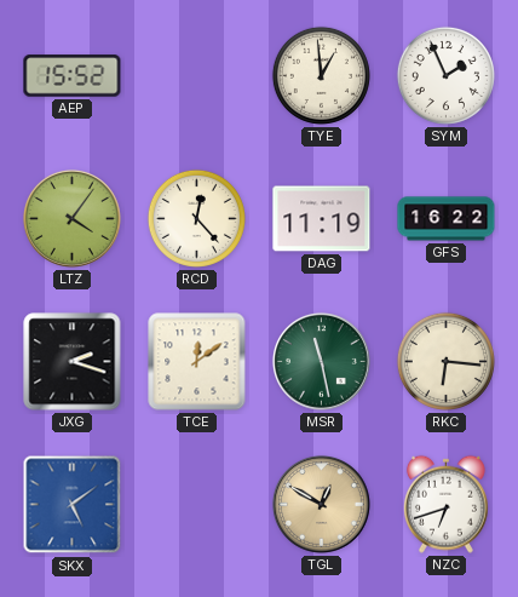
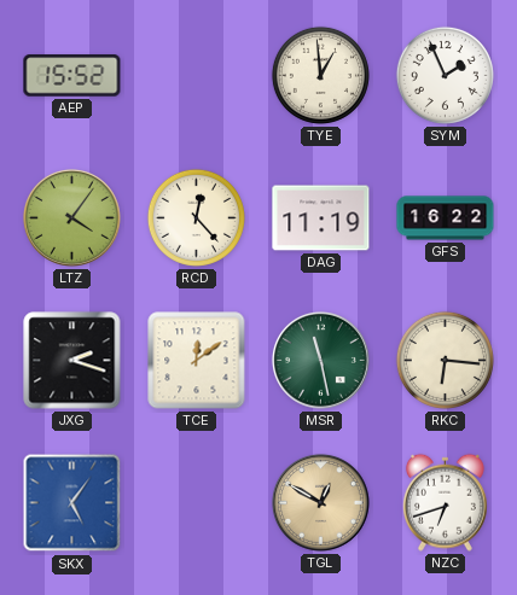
SKX: 5:09 -> 5:06
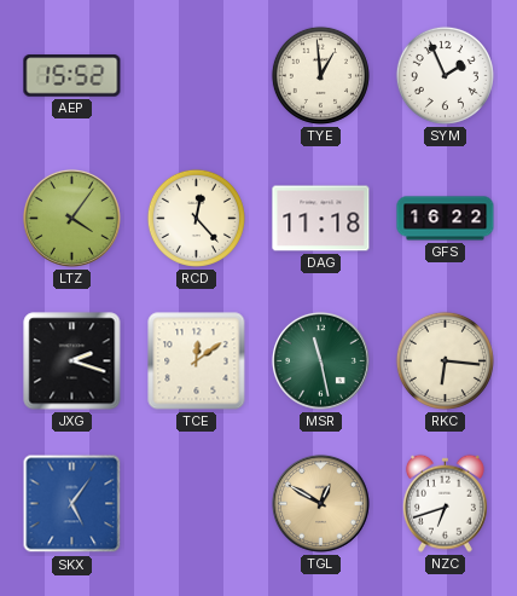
DAG: 11:19 -> 11:18
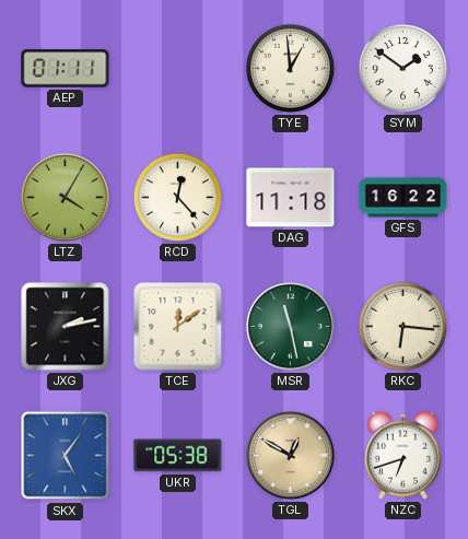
AEP: 15:52 -> 01:11
SYM: 1:56 -> 1:51
LTZ: 4:06 -> 4:05
JXG: 2:18 -> 2:13
UKR: none -> 05:38
